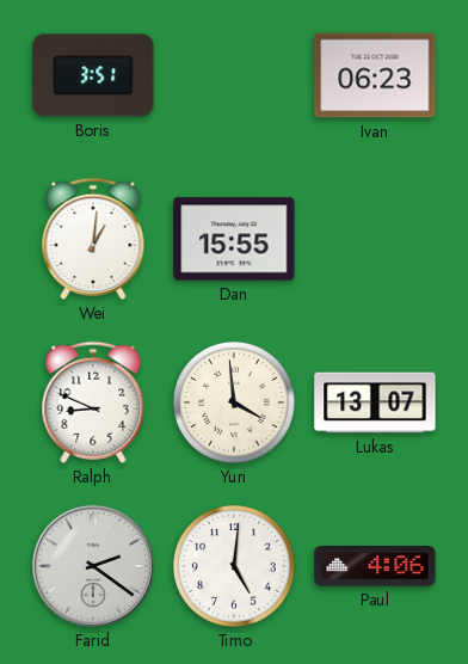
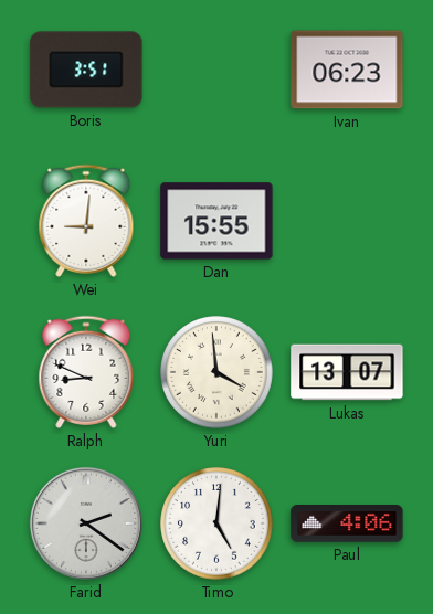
Wei: 1:01 -> 9:01
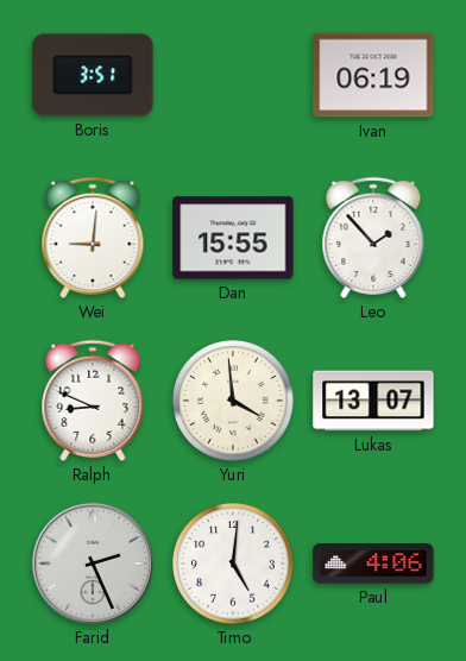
Ivan: 06:23 -> 06:19
Leo: none -> 1:53
Farid: 2:21 -> 2:26
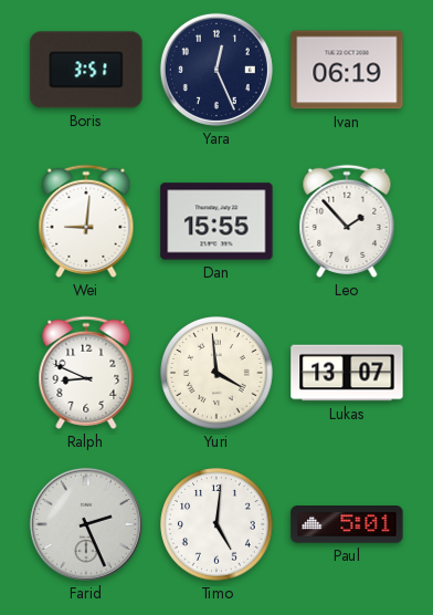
Yara: none -> 12:26
Paul: 4:06 -> 5:01
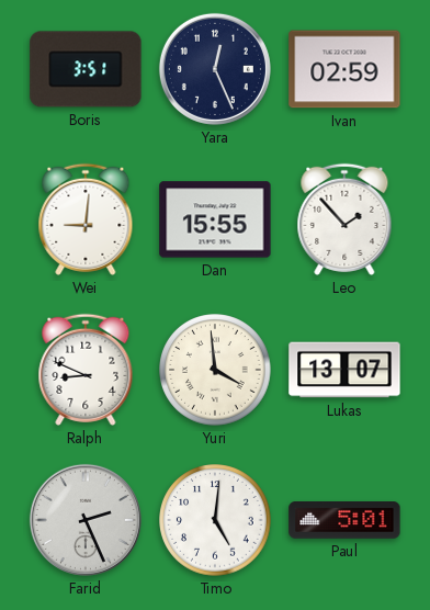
Ivan: 06:19 -> 02:59
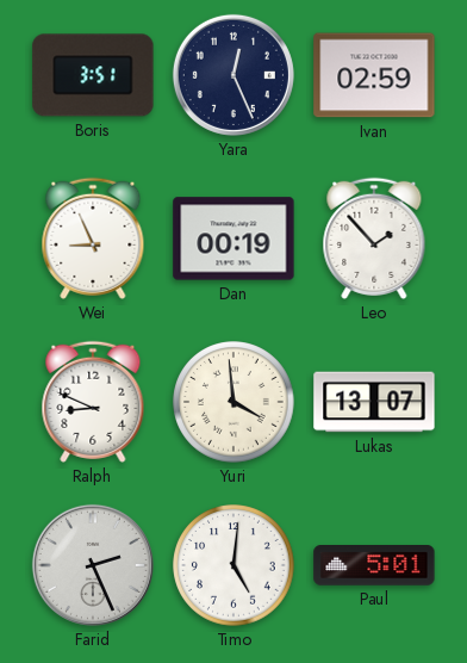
Wei: 9:01 -> 8:56
Dan: 15:55 -> 00:19
